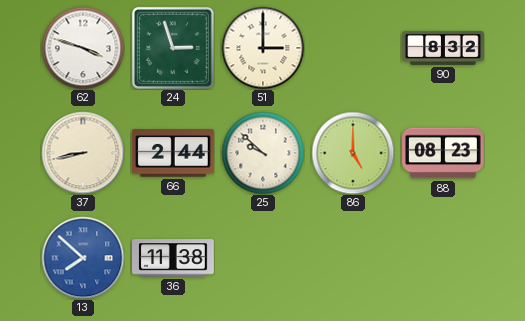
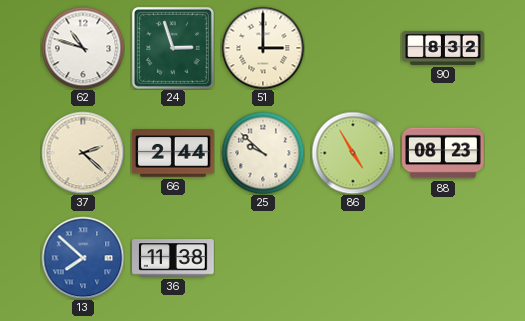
62: 3:48 -> 10:48
37: 8:43 -> 2:22
86: 5:00 -> 4:55
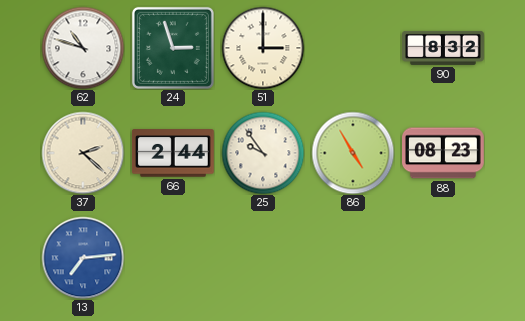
25: 9:52 -> 9:54
13: 7:52 -> 7:14
36: 11:38 -> none
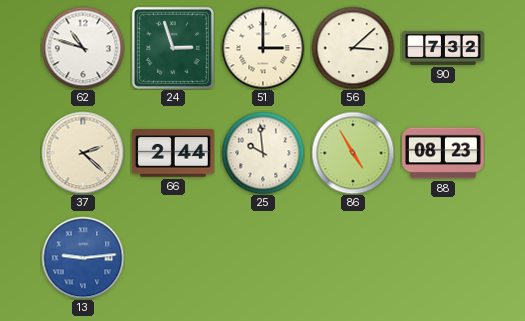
56: none -> 3:08
90: 8:32 -> 7:32
25: 9:54 -> 9:59
13: 7:14 -> 9:14
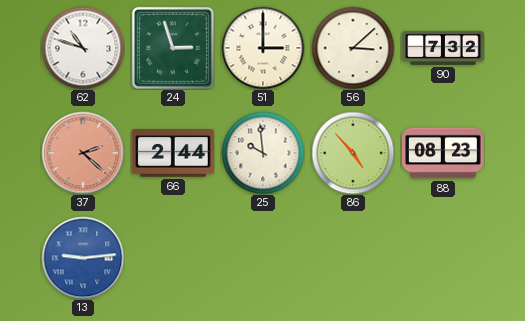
37 dial: cream -> salmon
86: 4:55 -> 4:53
